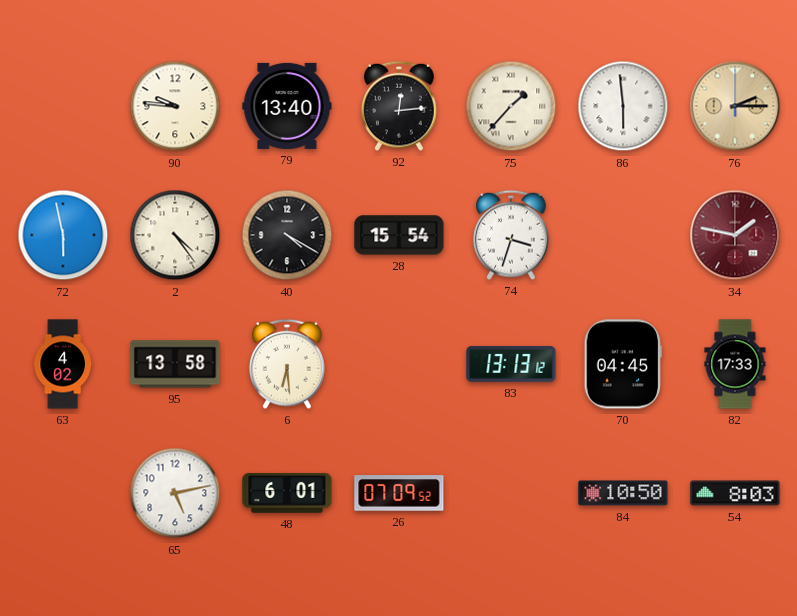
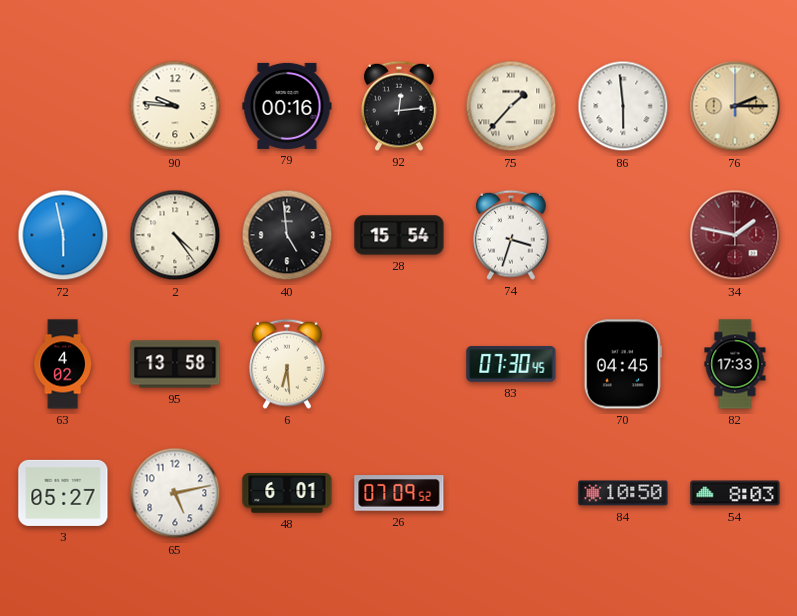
79: 13:40 -> 00:16
40: 4:20 -> 4:59
83: 13:13 -> 07:30
3: none -> 05:27
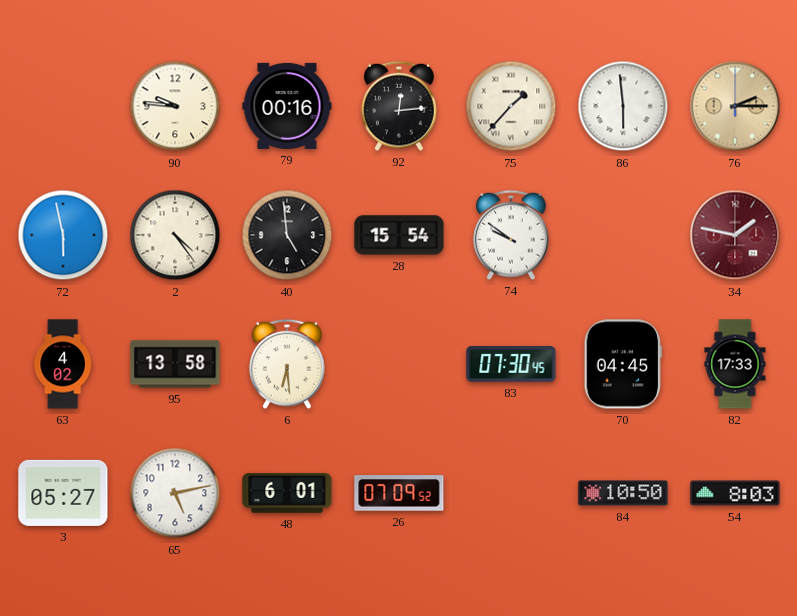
74: 3:33 -> 9:51
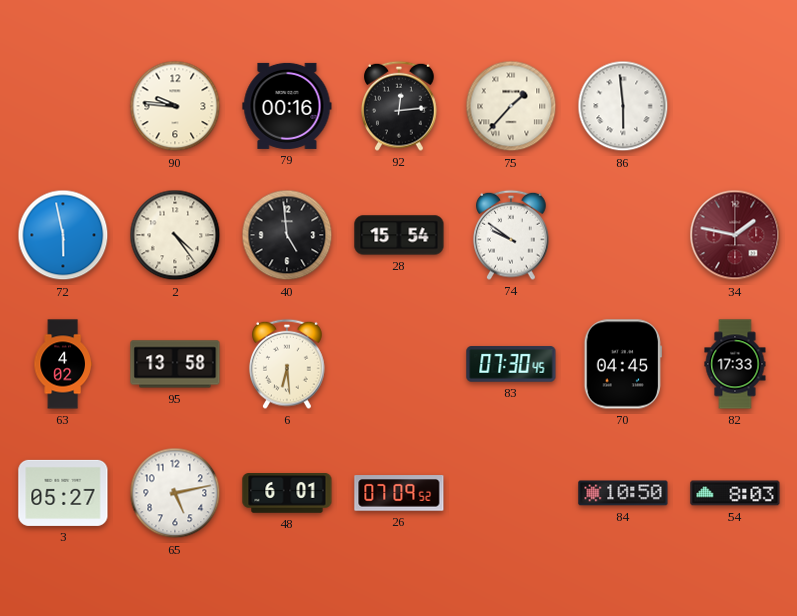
76: 2:15 -> none
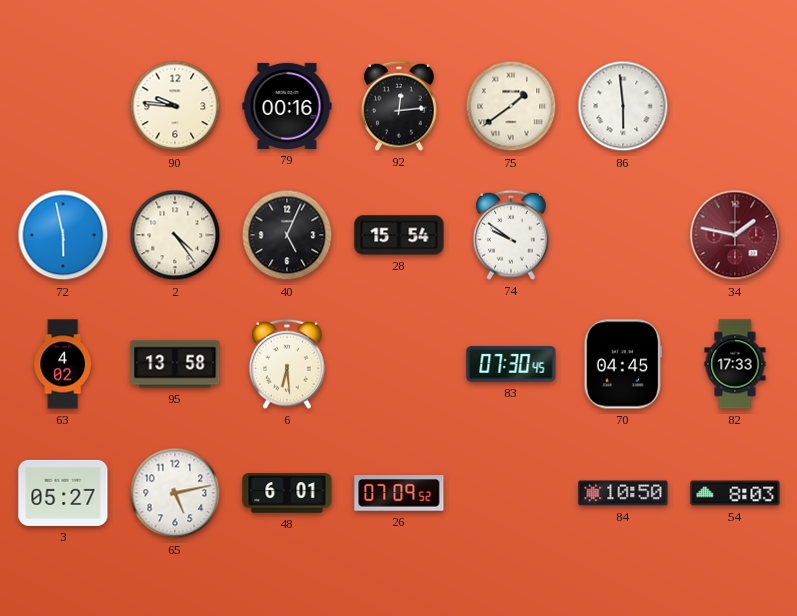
75: 1:37 -> 1:39
40: 4:59 -> 5:04
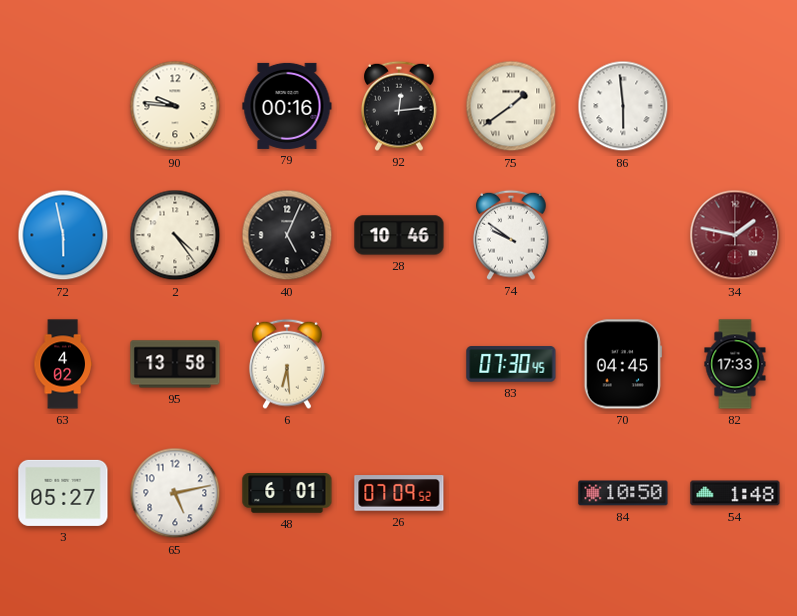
28: 15:54 -> 10:46
54: 8:03 -> 1:48
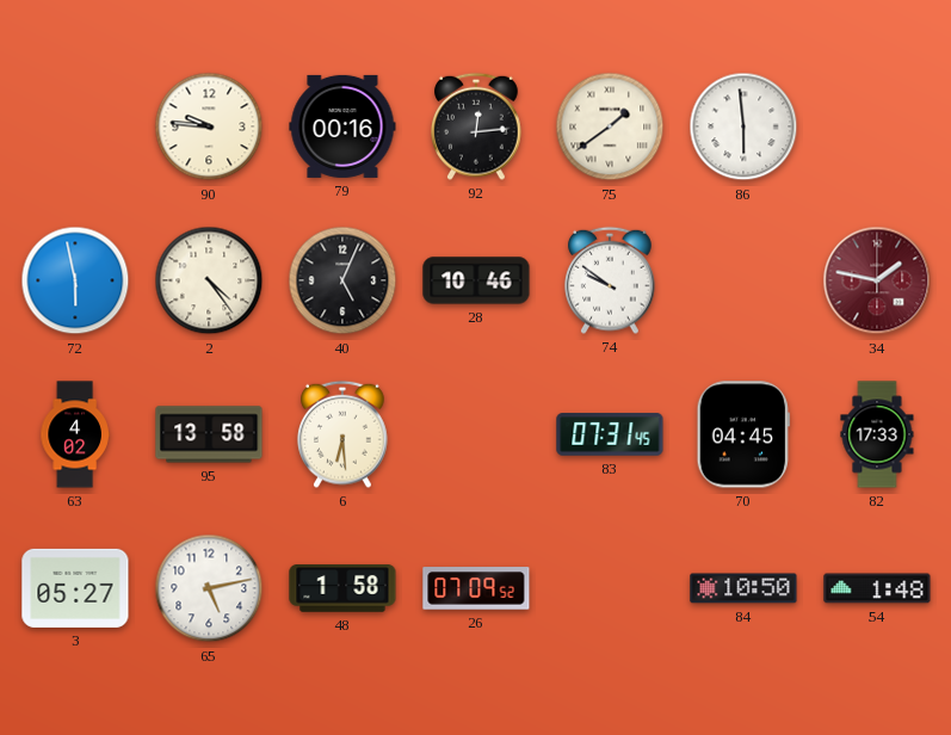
83: 07:30 -> 07:31
48: 6:01 -> 1:58
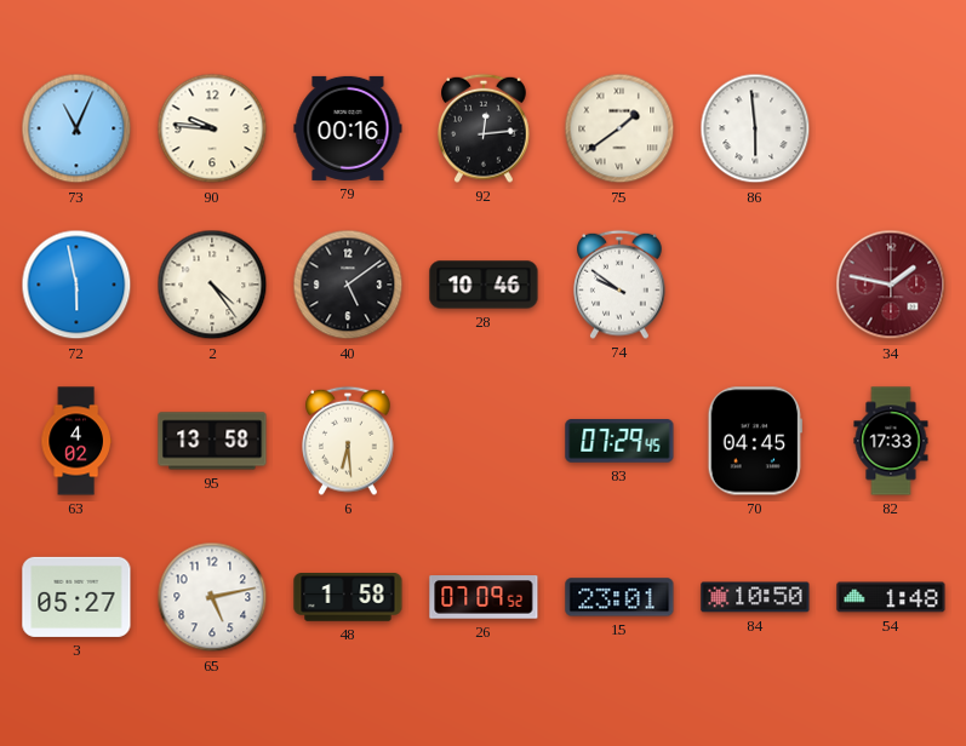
73: none -> 11:04
40: 5:04 -> 5:09
83: 07:31 -> 07:29
15: none -> 23:01
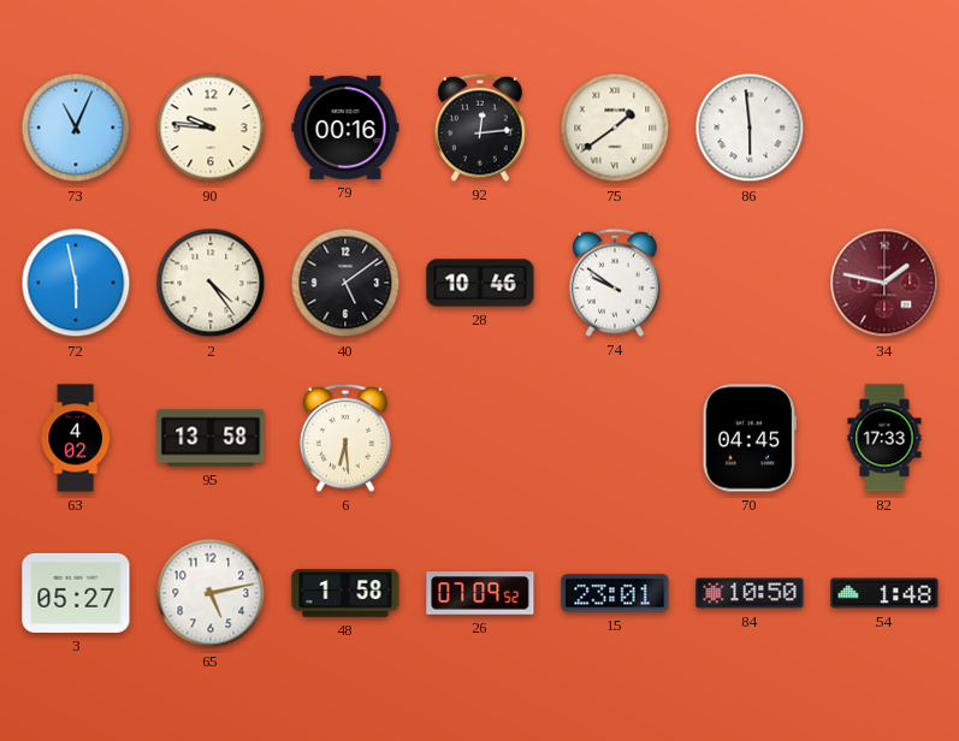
83: 07:29 -> none
